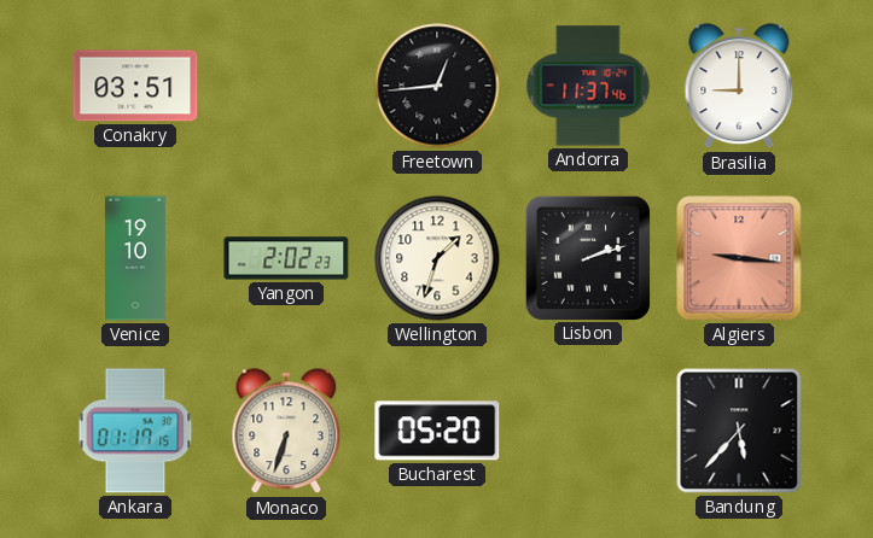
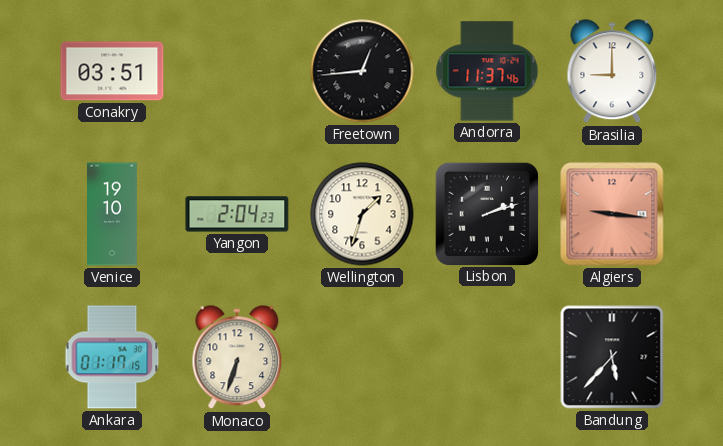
Yangon: 2:02 -> 2:04
Bucharest: 05:20 -> none
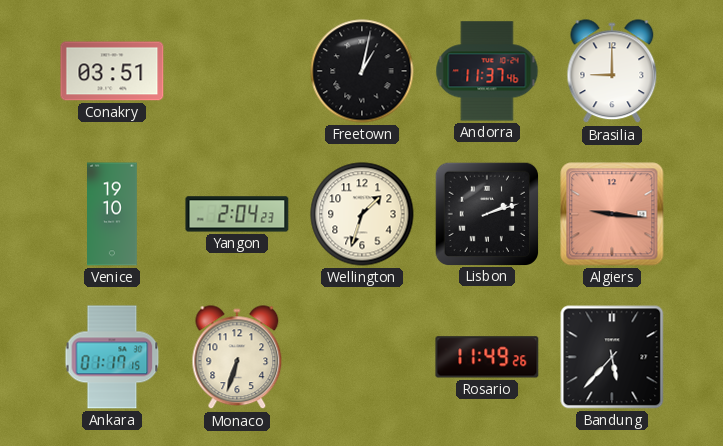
Freetown: 12:44 -> 1:02
Rosario: none -> 11:49
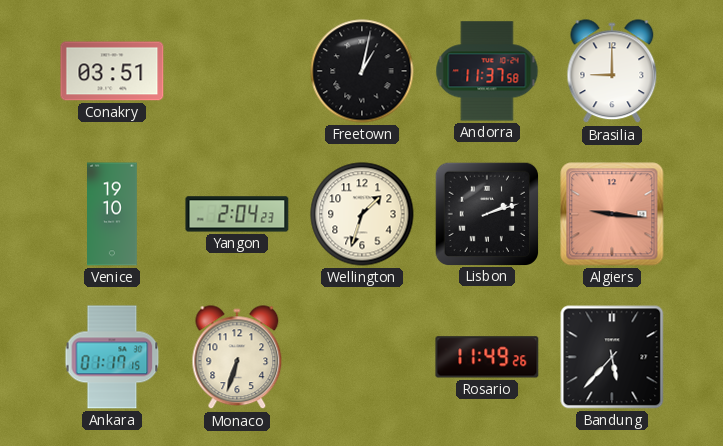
Andorra: 11:37:46 -> 11:37:58
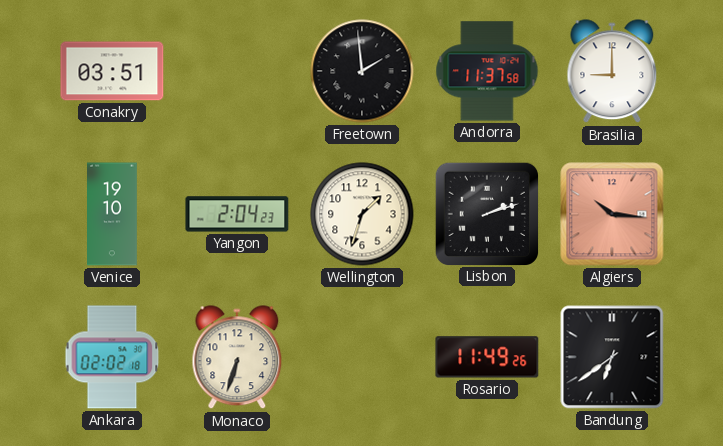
Freetown: 1:02 -> 1:59
Algiers: 9:16 -> 10:16
Ankara: 01:17 -> 02:02
Bandung: 5:37 -> 6:39
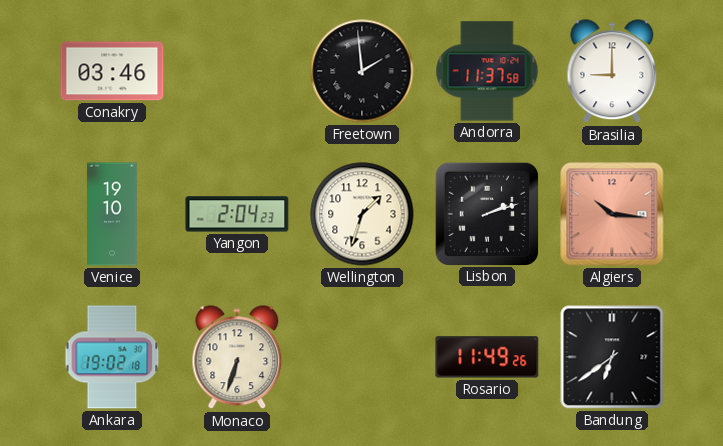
Conakry: 03:51 -> 03:46
Ankara: 02:02 -> 19:02
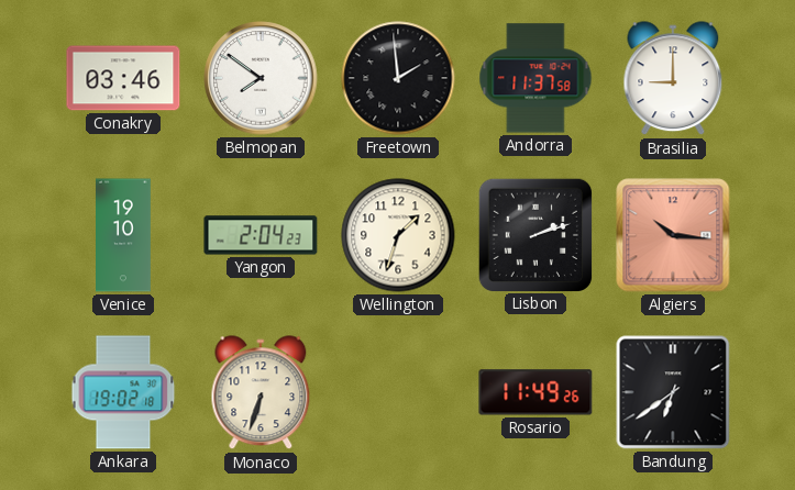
Belmopan: none -> 7:51
